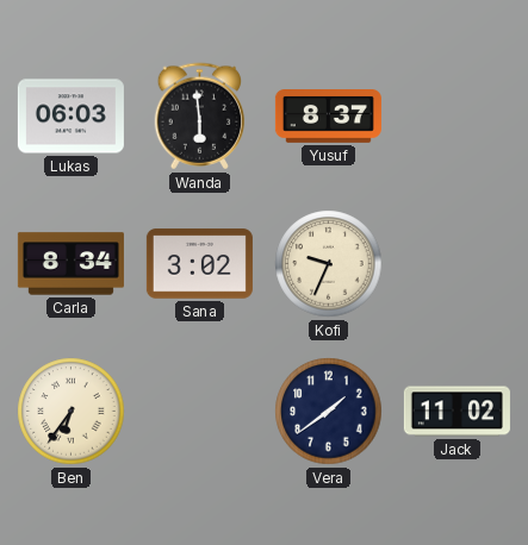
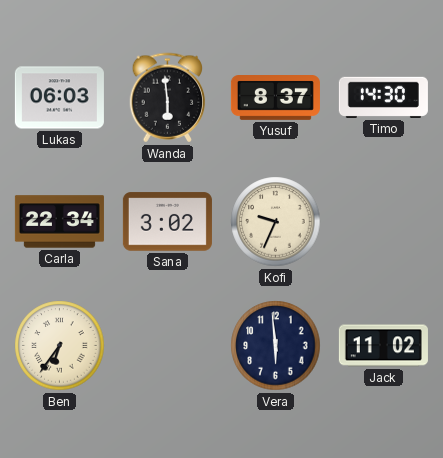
Timo: none -> 14:30
Carla: 8:34 -> 22:34
Vera: 1:39 -> 5:59
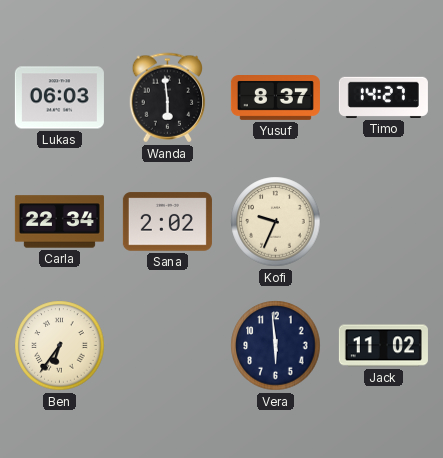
Timo: 14:30 -> 14:27
Sana: 3:02 -> 2:02
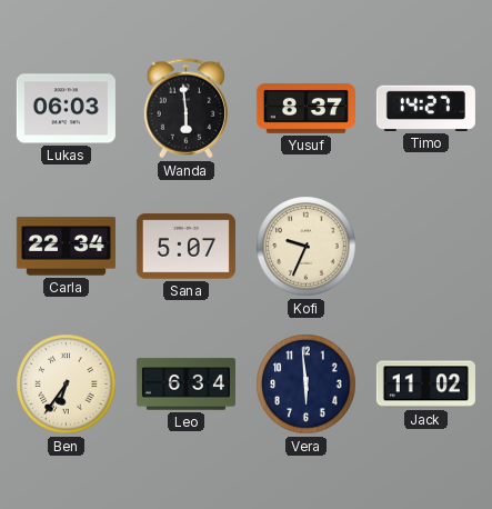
Sana: 2:02 -> 5:07
Leo: none -> 6:34
